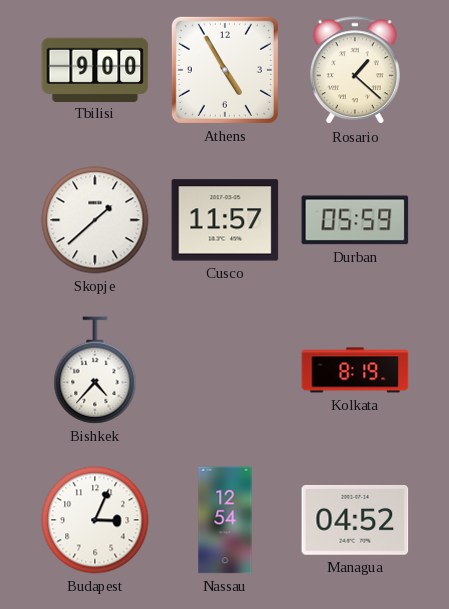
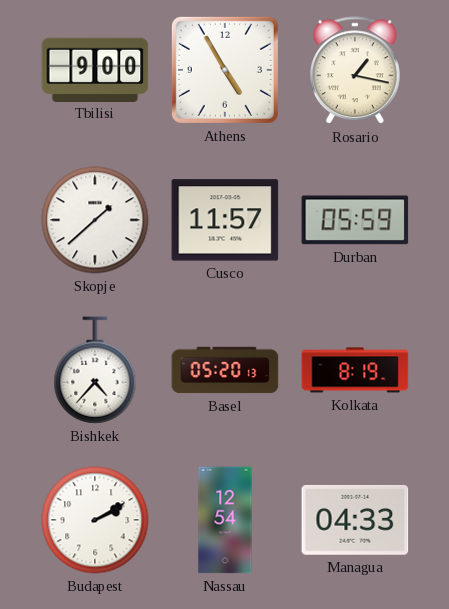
Rosario: 1:22 -> 1:17
Basel: none -> 05:20
Budapest: 3:04 -> 2:10
Managua: 04:52 -> 04:33
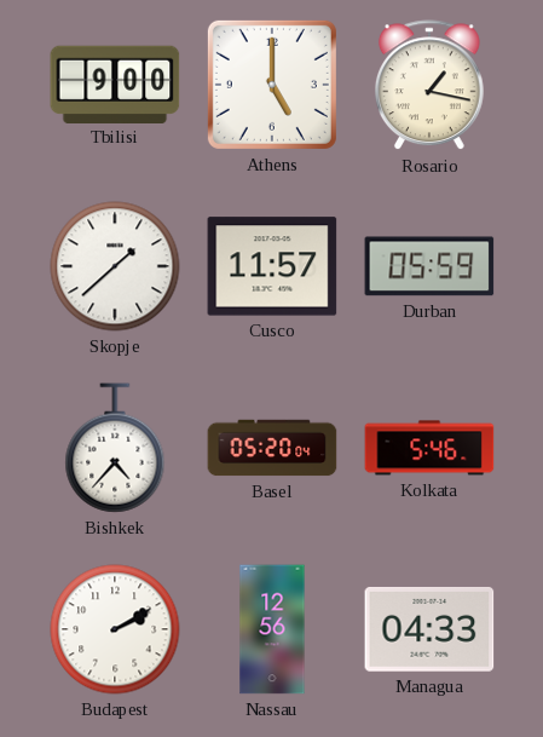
Athens: 4:55 -> 5:00
Basel: 05:20:13 -> 05:20:04
Kolkata: 8:19 -> 5:46
Nassau: 12:54 -> 12:56
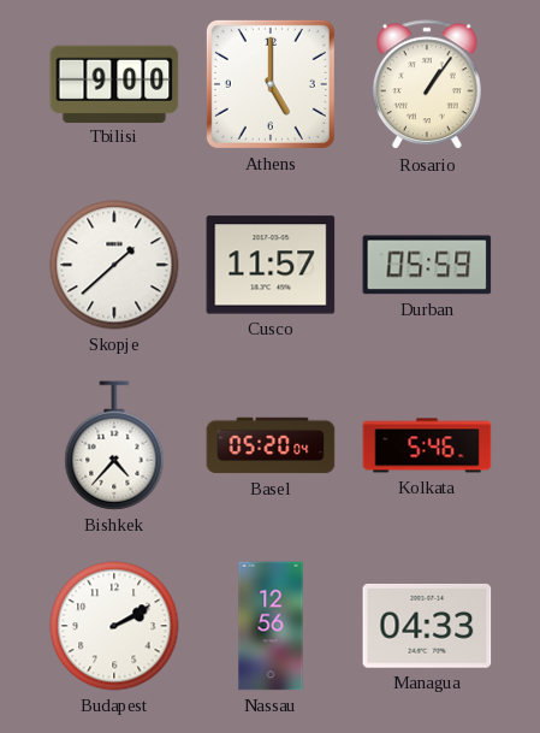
Rosario: 1:17 -> 1:06
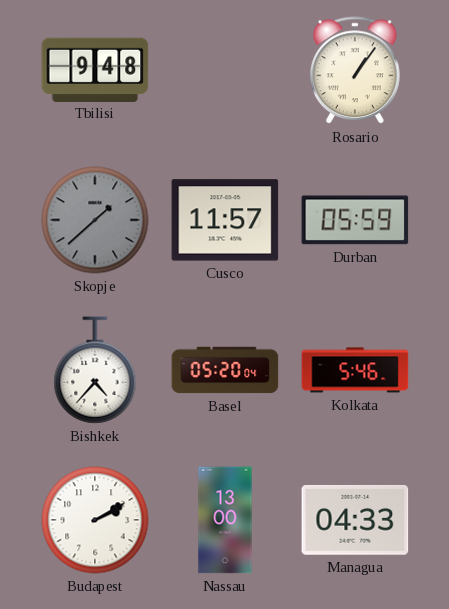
Tbilisi: 9:00 -> 9:48
Athens: 5:00 -> none
Skopje dial: white -> grey
Nassau: 12:56 -> 13:00
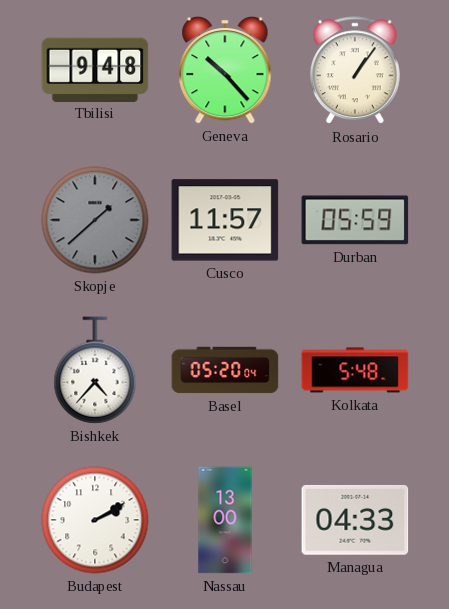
Geneva: none -> 10:23
Kolkata: 5:46 -> 5:48
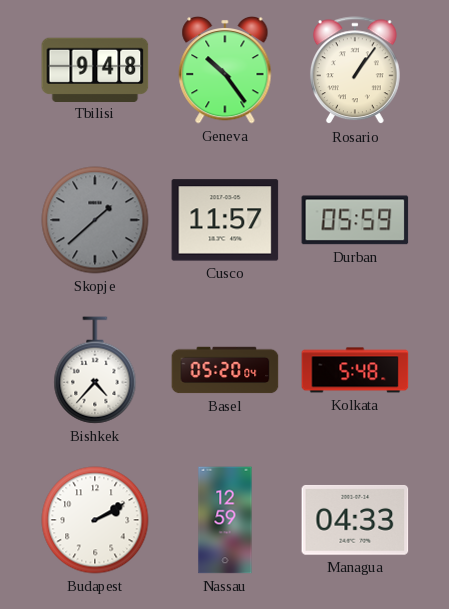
Geneva: 10:23 -> 10:24
Nassau: 13:00 -> 12:59
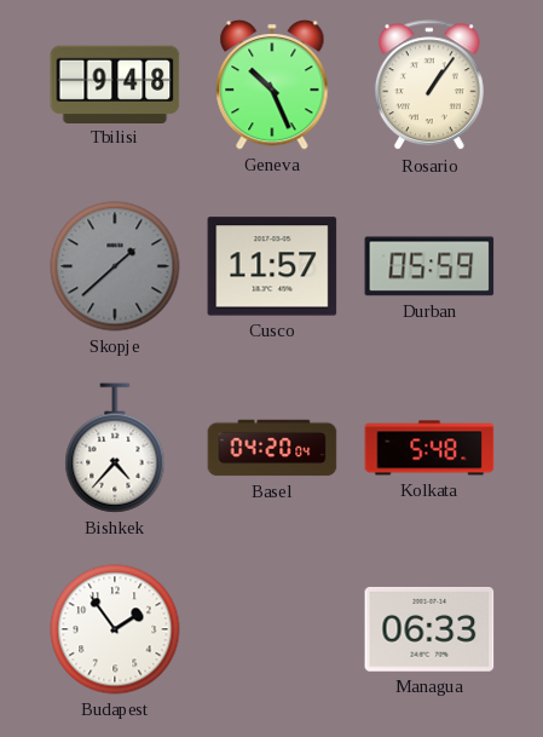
Geneva: 10:24 -> 10:26
Basel: 05:20 -> 04:20
Budapest: 2:10 -> 1:54
Nassau: 12:59 -> none
Managua: 04:33 -> 06:33
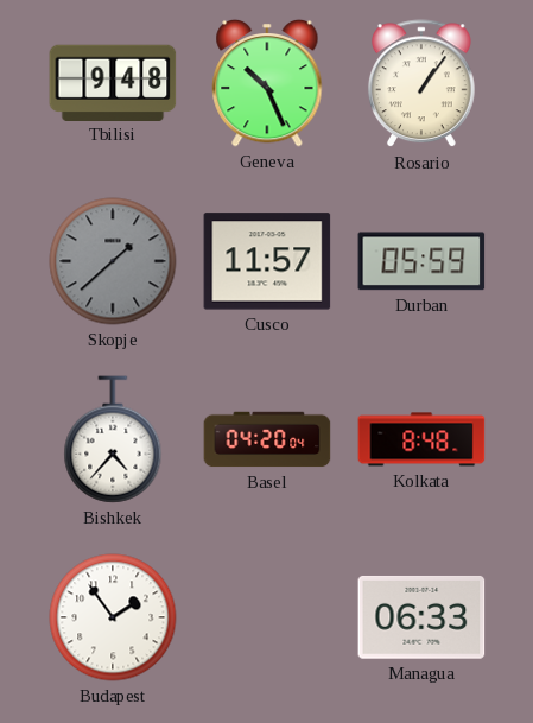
Kolkata: 5:48 -> 8:48
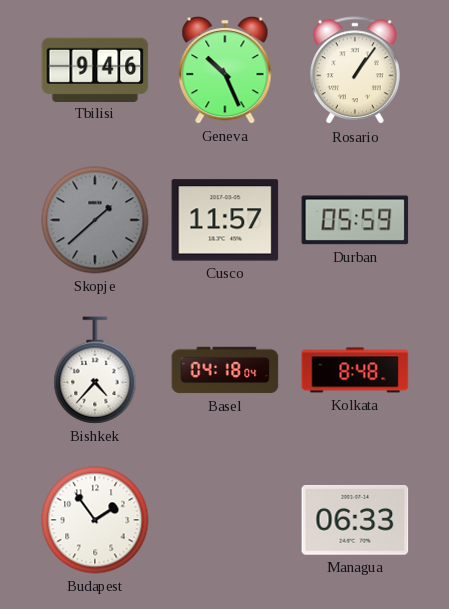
Tbilisi: 9:48 -> 9:46
Basel: 04:20 -> 04:18
